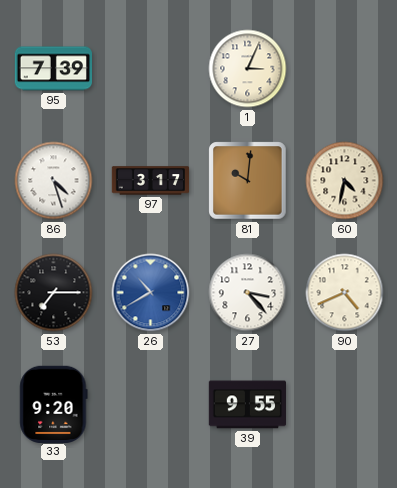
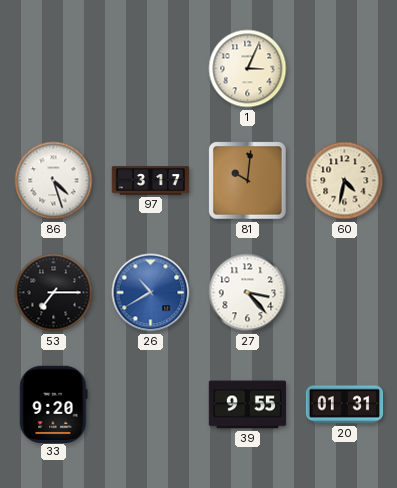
95: 7:39 -> none
90: 4:41 -> none
20: none -> 01:31
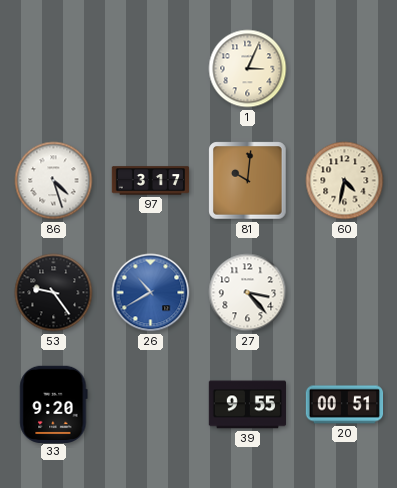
53: 7:15 -> 9:24
20: 01:31 -> 00:51
